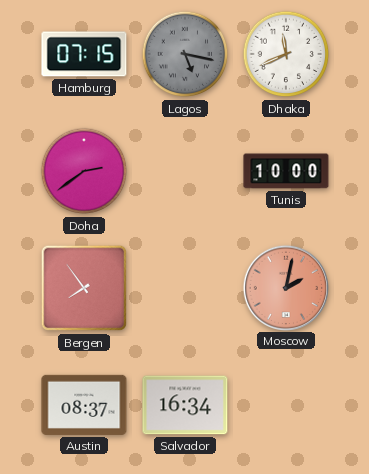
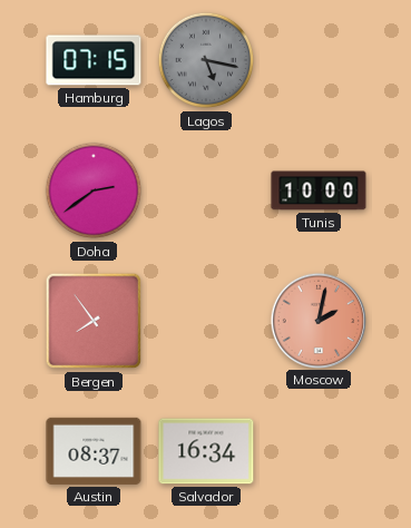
Dhaka: 11:41 -> none
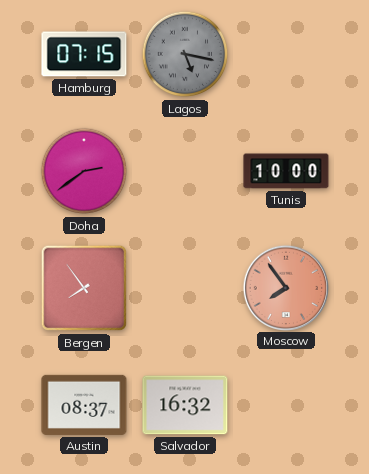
Moscow: 2:02 -> 7:54
Salvador: 16:34 -> 16:32
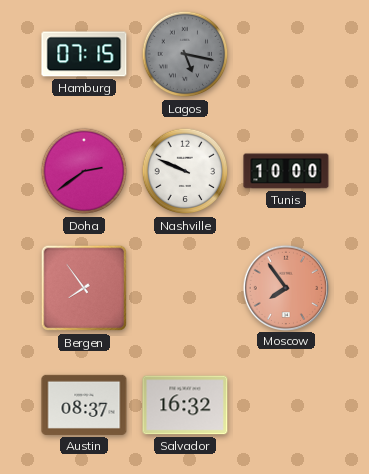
Nashville: none -> 9:49
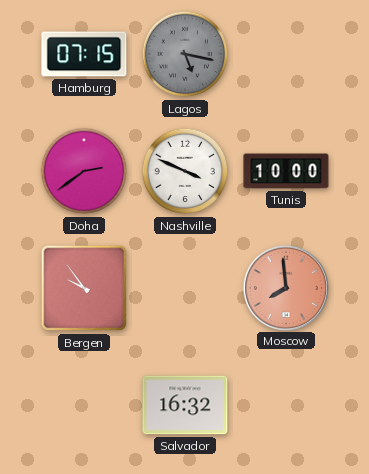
Nashville: 9:49 -> 3:49
Bergen: 7:54 -> 9:54
Moscow: 7:54 -> 7:59
Austin: 08:37 -> none
